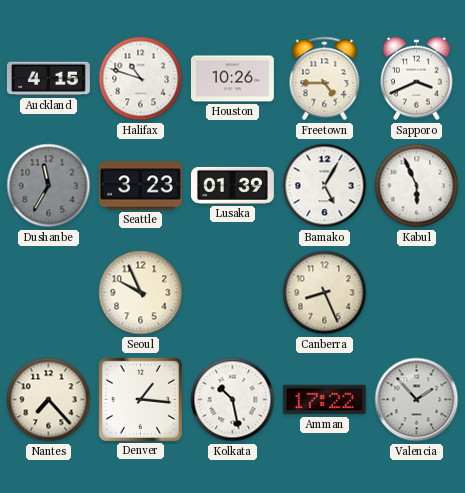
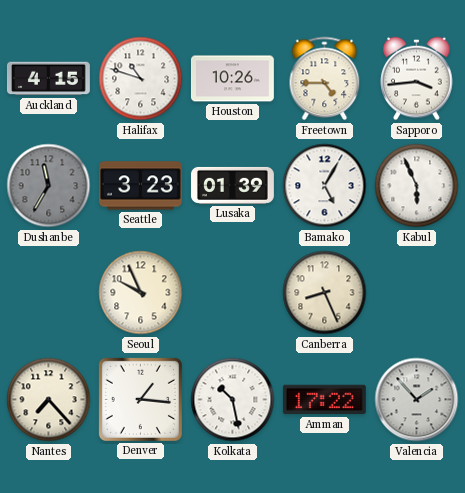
Sapporo: 3:41 -> 3:44
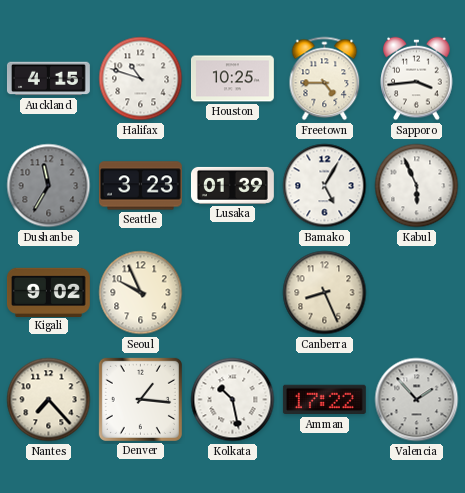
Houston: 10:26 -> 10:25
Kigali: none -> 9:02
